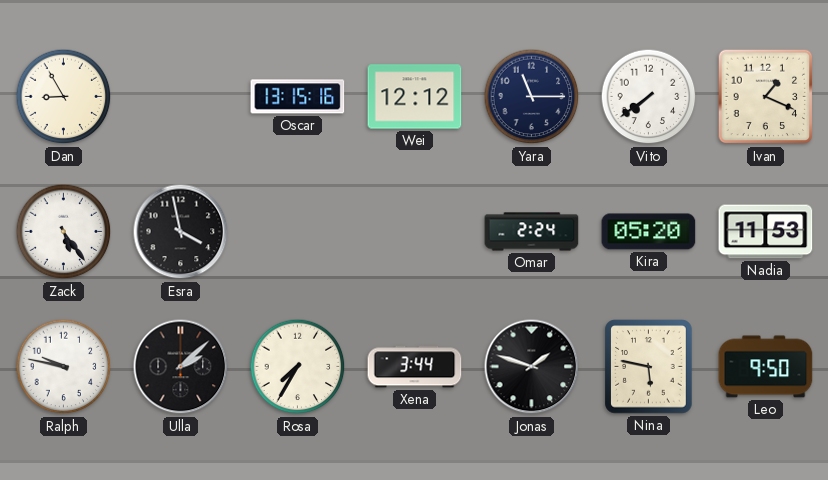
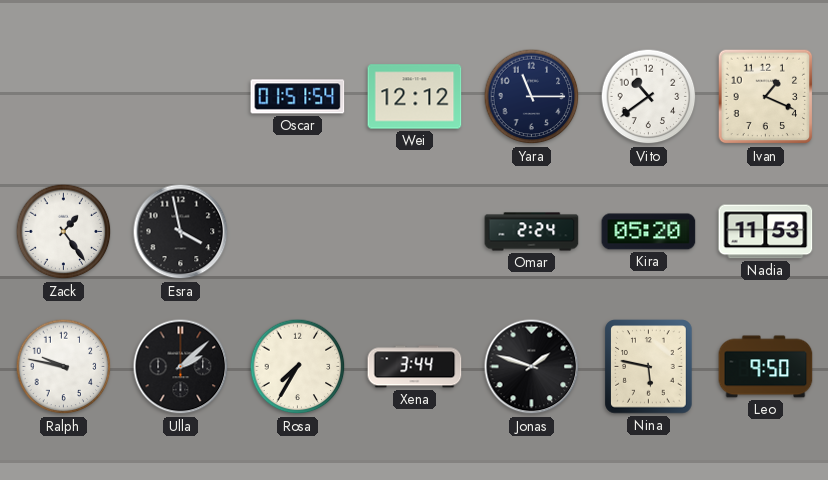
Dan: 8:55 -> none
Oscar: 13:15 -> 01:51
Vito: 7:39 -> 10:39
Zack: 5:24 -> 1:24
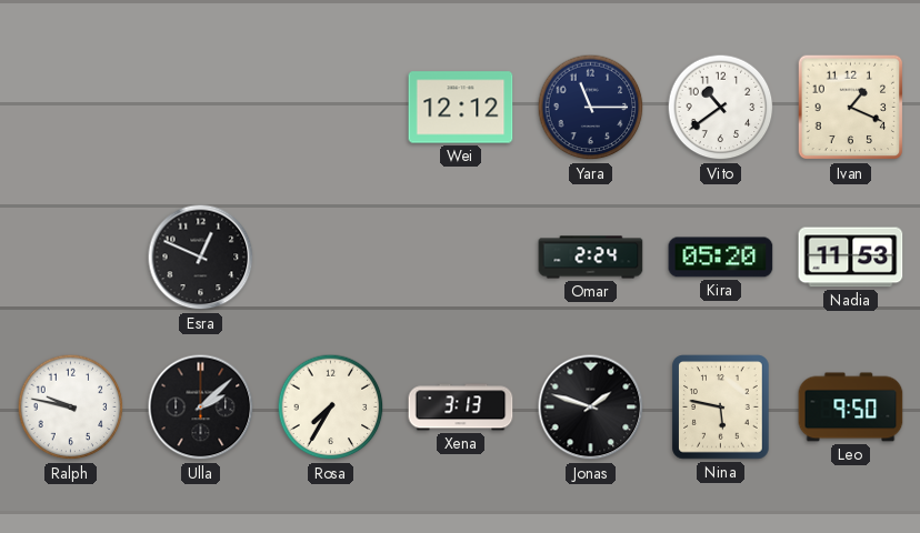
Oscar: 01:51 -> none
Zack: 1:24 -> none
Esra: 3:58 -> 12:49
Xena: 3:44 -> 3:13
